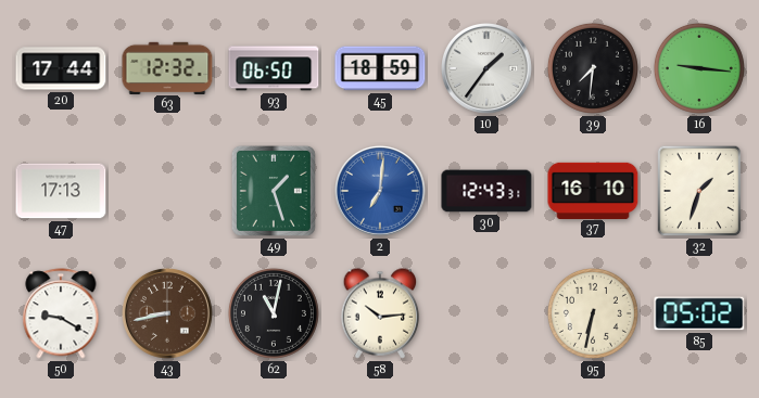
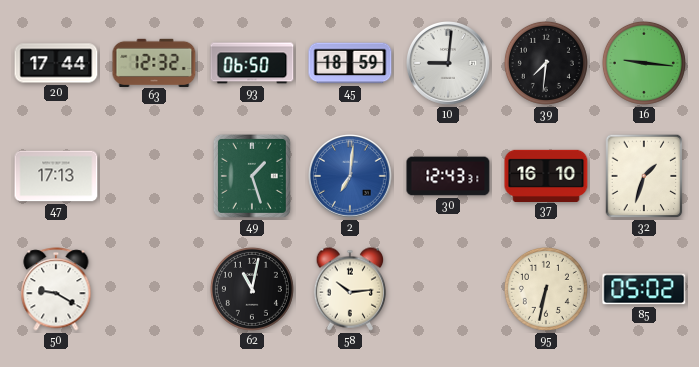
10: 1:36 -> 9:01
43: 8:43 -> none
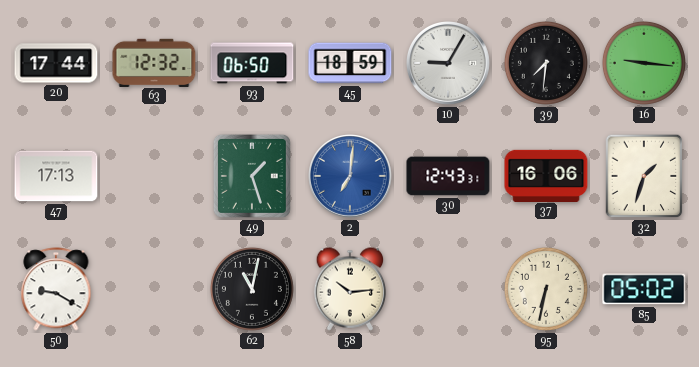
10: 9:01 -> 9:05
37: 16:10 -> 16:06
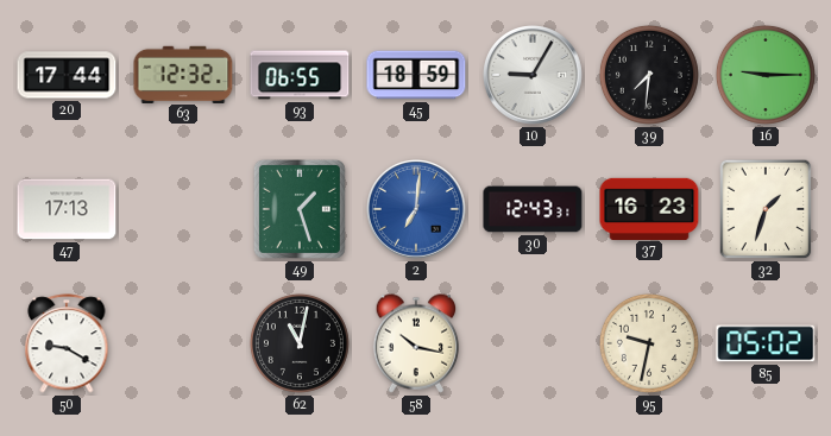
93: 06:50 -> 06:55
16: 9:16 -> 9:15
37: 16:06 -> 16:23
58: 10:14 -> 10:17
95: 6:32 -> 9:32
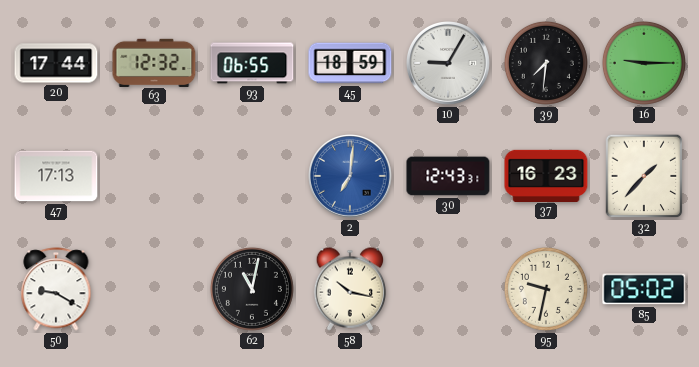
49: 1:27 -> none
32: 1:33 -> 1:37
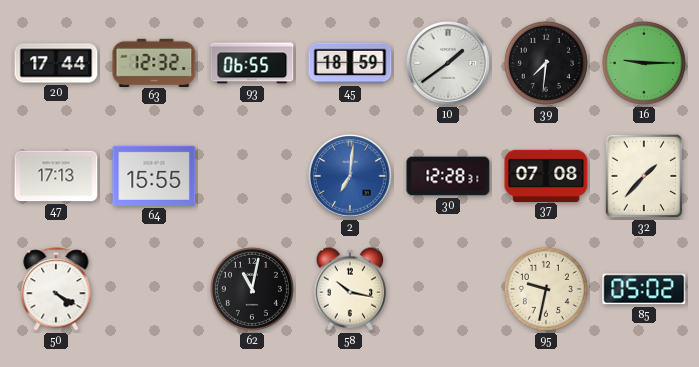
10: 9:05 -> 1:39
64: none -> 15:55
30: 12:43 -> 12:28
37: 16:23 -> 07:08
50: 9:20 -> 4:20
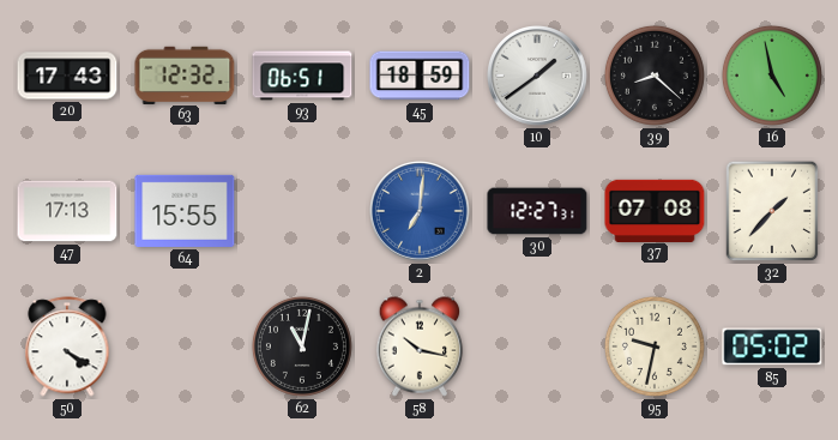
20: 17:44 -> 17:43
93: 06:55 -> 06:51
39: 7:31 -> 8:22
16: 9:15 -> 4:58
30: 12:28 -> 12:27
